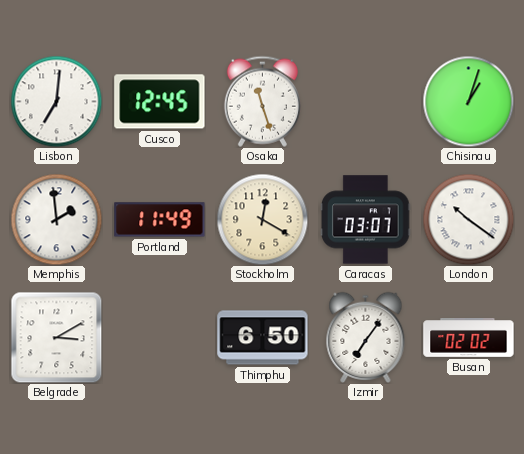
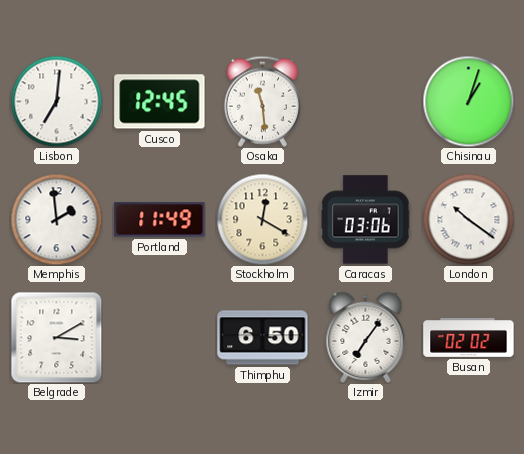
Osaka: 11:27 -> 11:29
Caracas: 03:07 -> 03:06
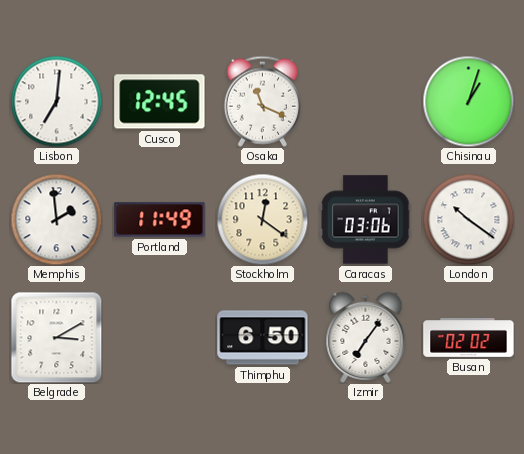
Osaka: 11:29 -> 11:19
Stockholm: 12:20 -> 12:21
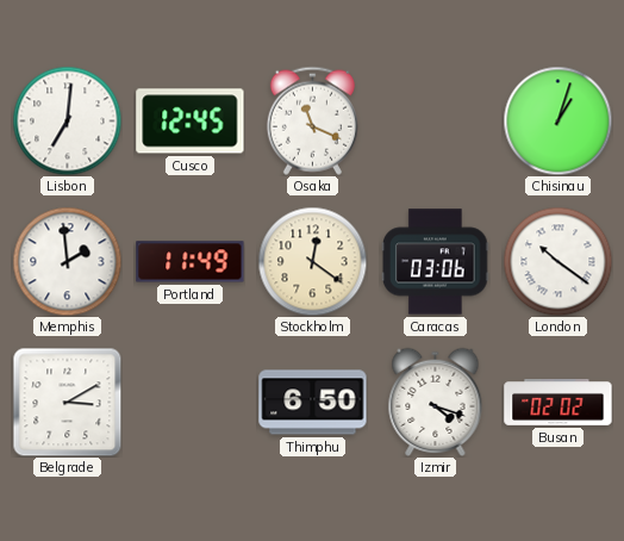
Izmir: 7:06 -> 4:18
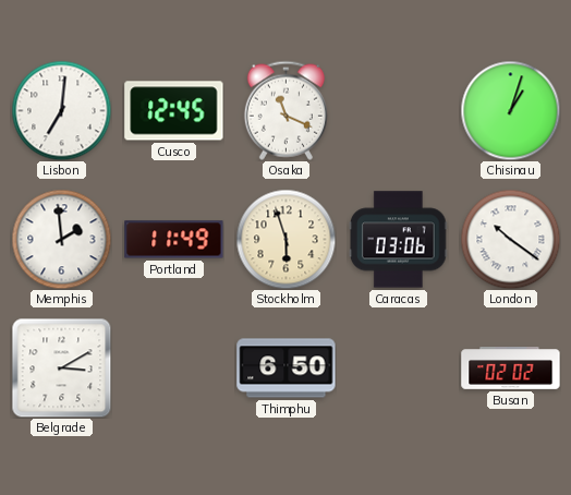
Stockholm: 12:21 -> 5:57
Izmir: 4:18 -> none
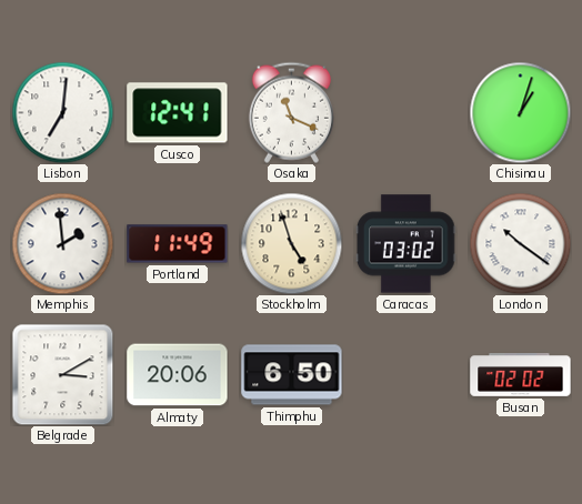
Cusco: 12:45 -> 12:41
Stockholm: 5:57 -> 4:57
Caracas: 03:06 -> 03:02
Almaty: none -> 20:06
